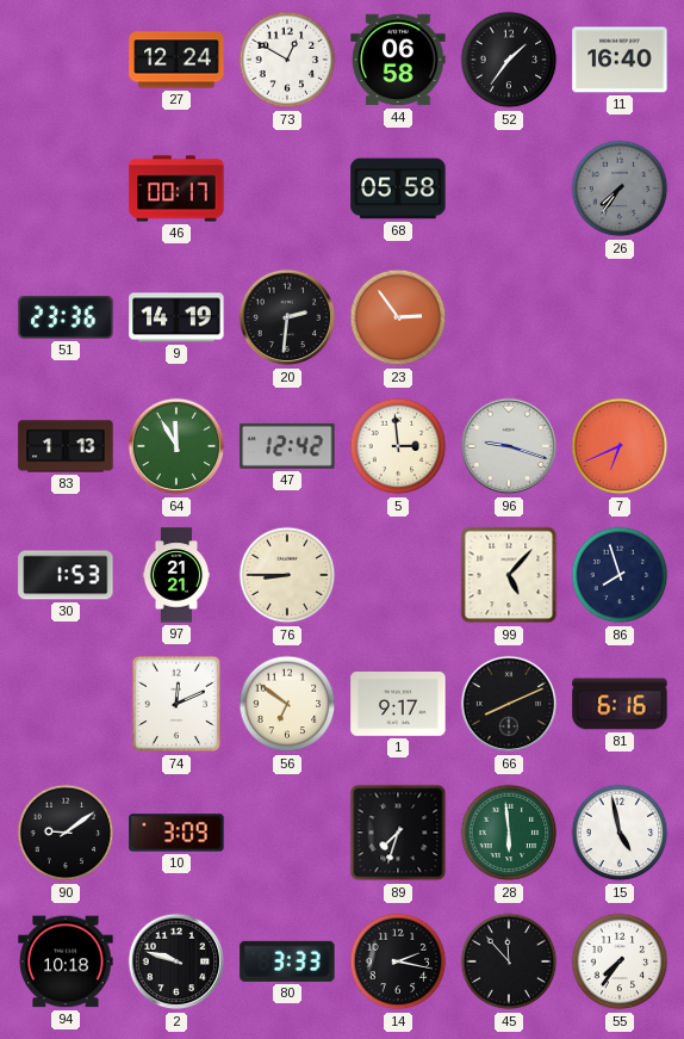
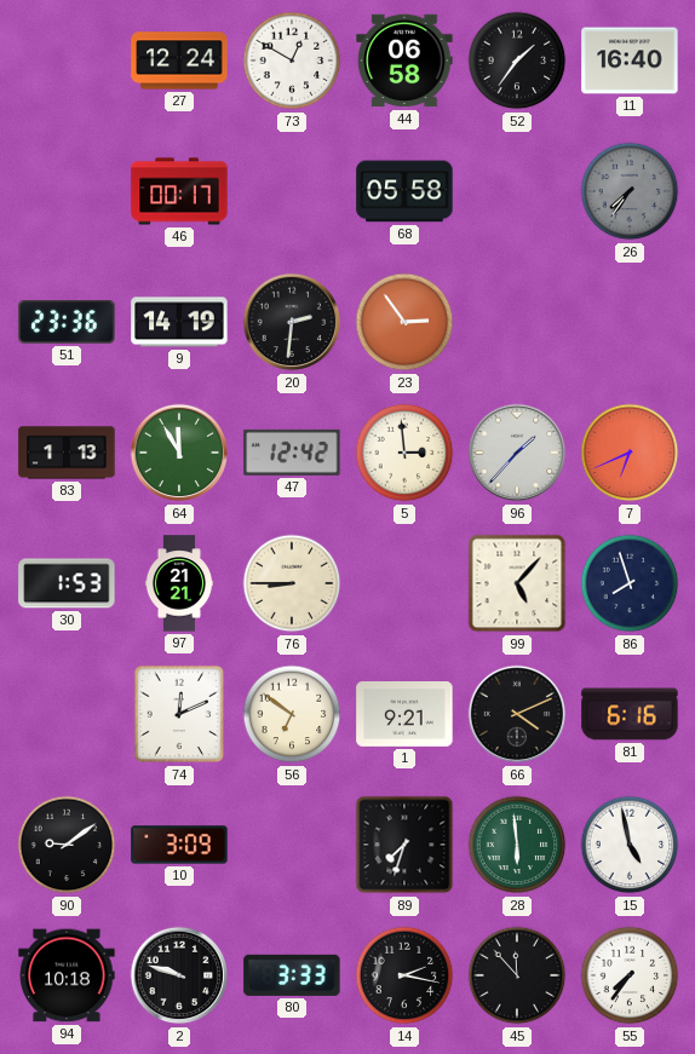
96: 9:18 -> 1:37
1: 9:17 -> 9:21
66: 8:11 -> 4:11
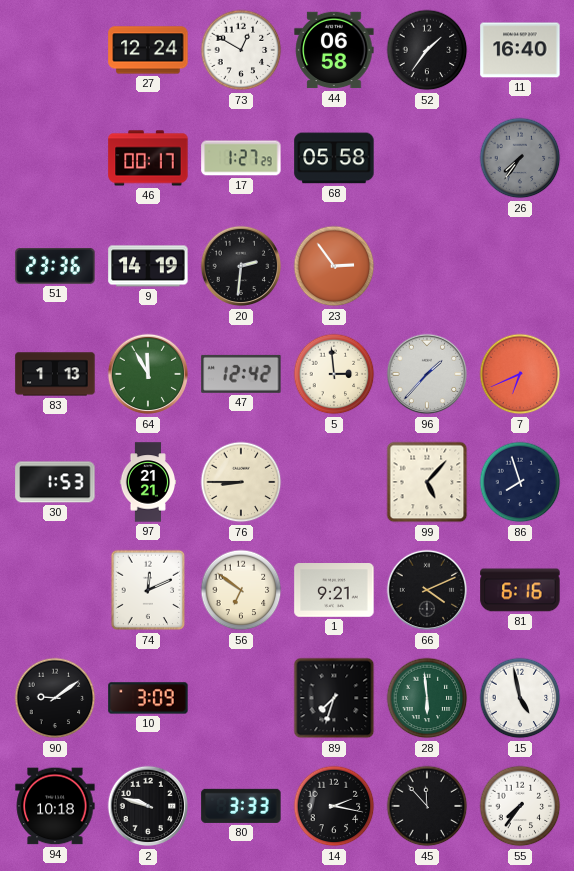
17: none -> 1:27
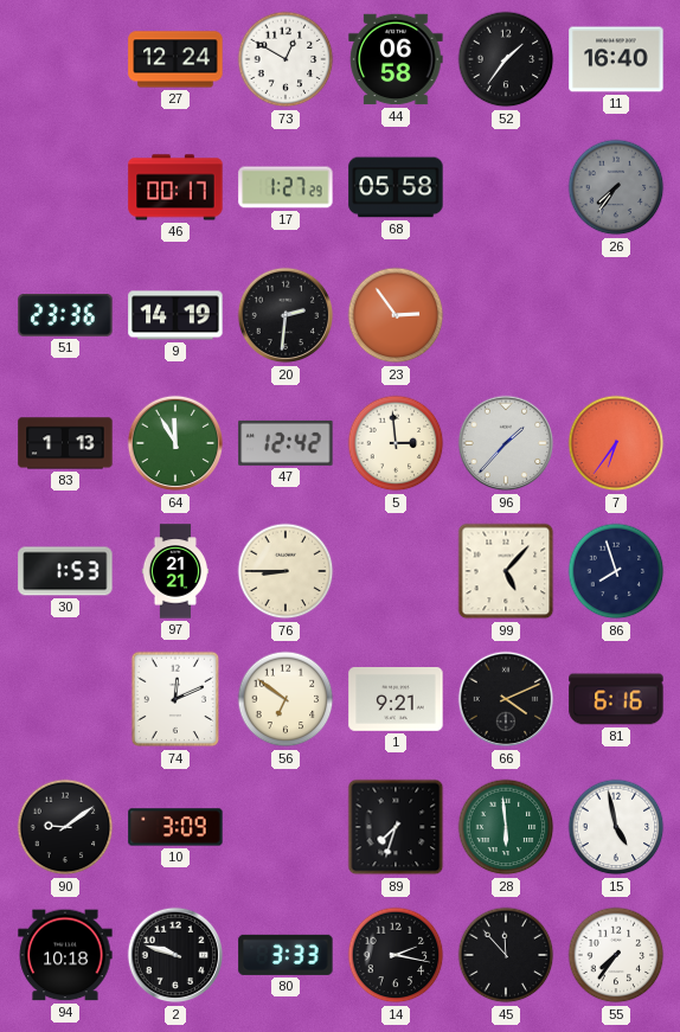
7: 6:41 -> 6:36
